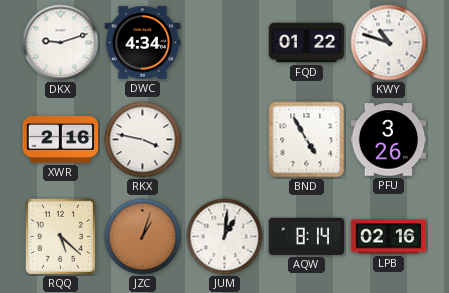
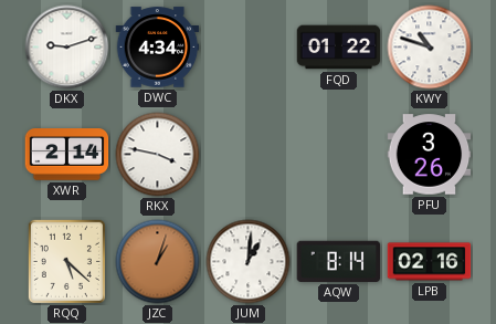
XWR: 2:16 -> 2:14
BND: 4:55 -> none
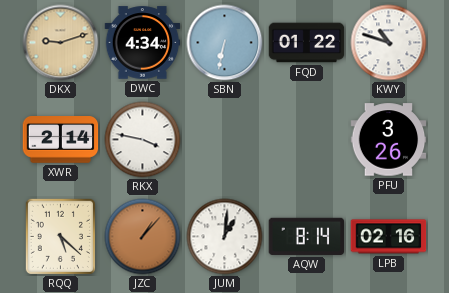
DKX dial: white -> champagne
SBN: none -> 6:32
JZC: 1:03 -> 1:07
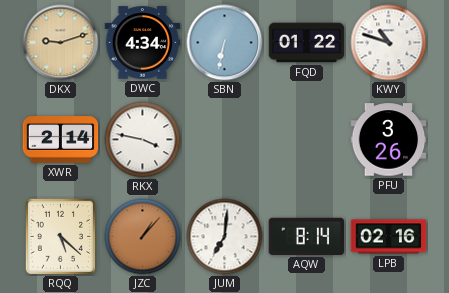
JUM: 1:01 -> 7:01
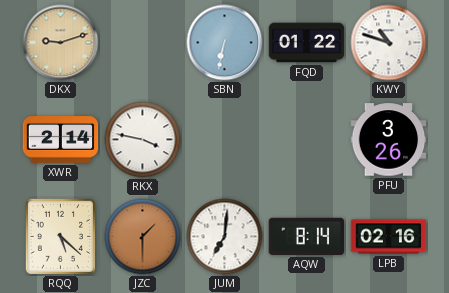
DWC: 4:34 -> none
JZC: 1:07 -> 1:30
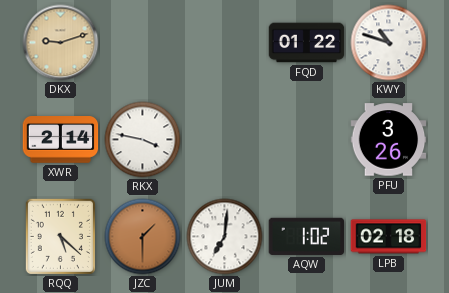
SBN: 6:32 -> none
AQW: 8:14 -> 1:02
LPB: 02:16 -> 02:18
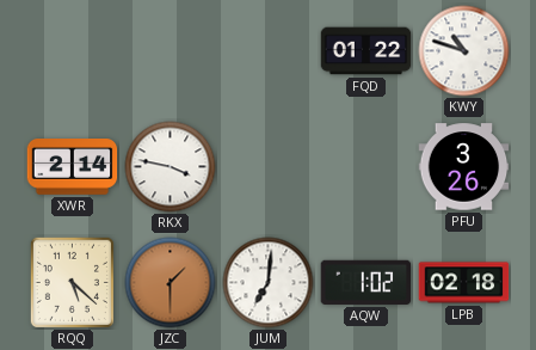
DKX: 9:12 -> none
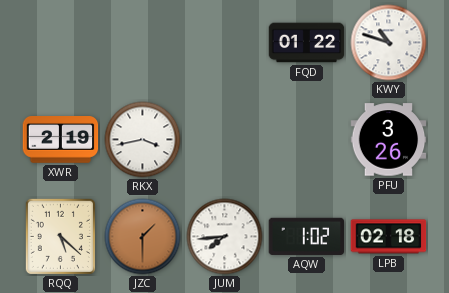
XWR: 2:14 -> 2:19
RKX: 3:47 -> 3:43
JUM: 7:01 -> 7:44
